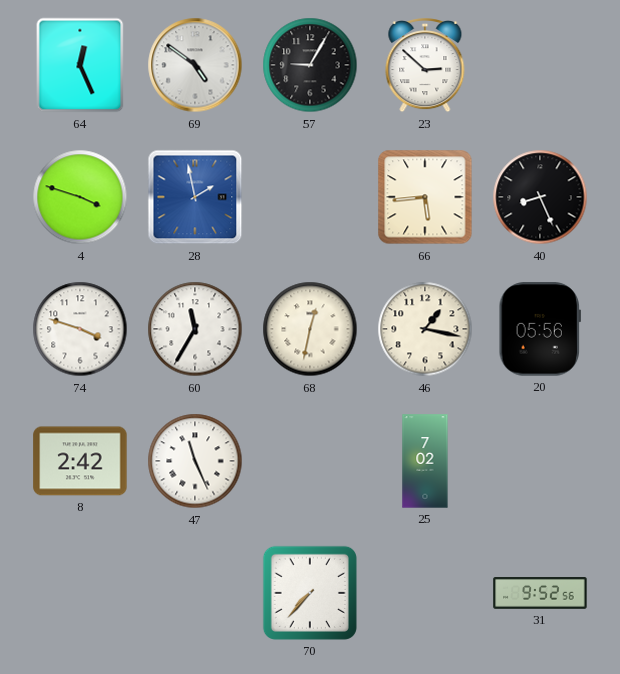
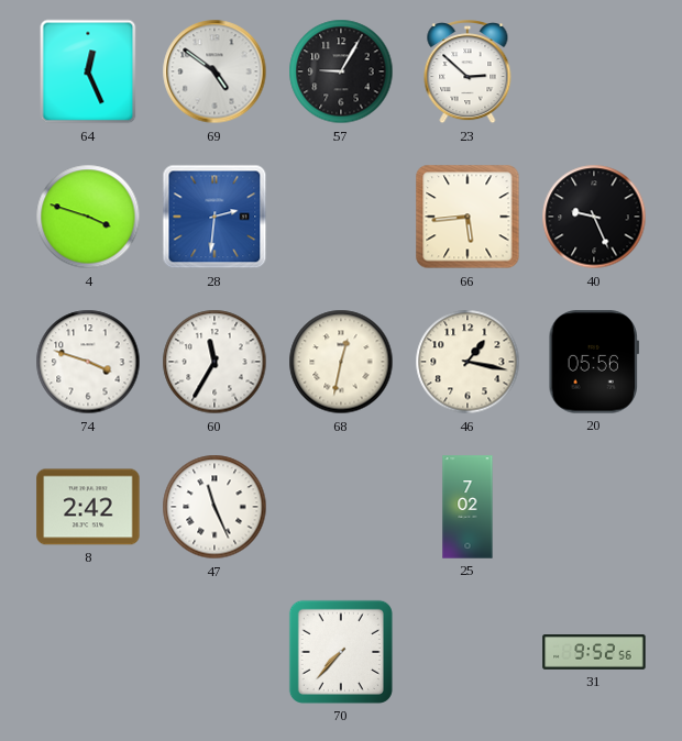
28: 1:58 -> 2:31
40: 8:26 -> 9:26
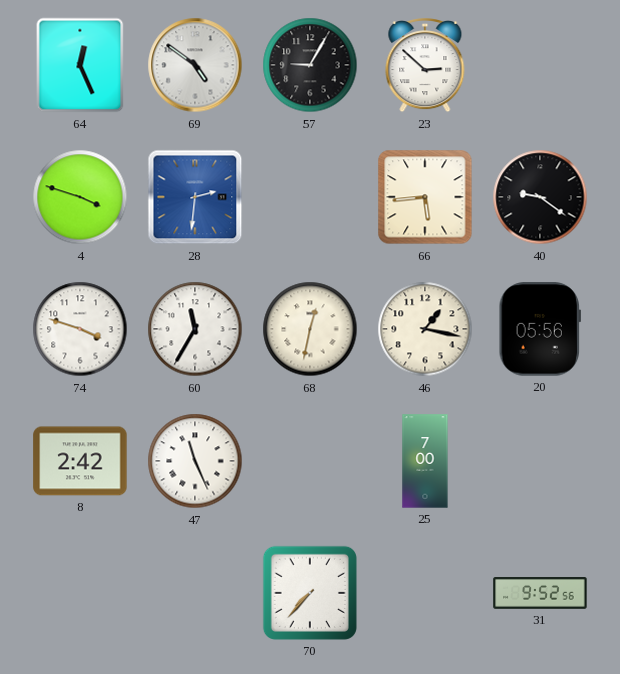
40: 9:26 -> 9:21
25: 7:02 -> 7:00
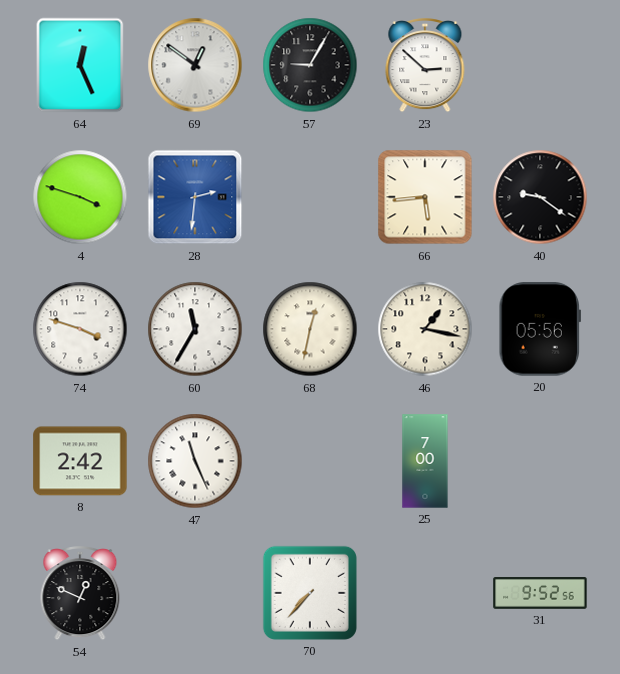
69: 4:51 -> 12:51
54: none -> 12:49
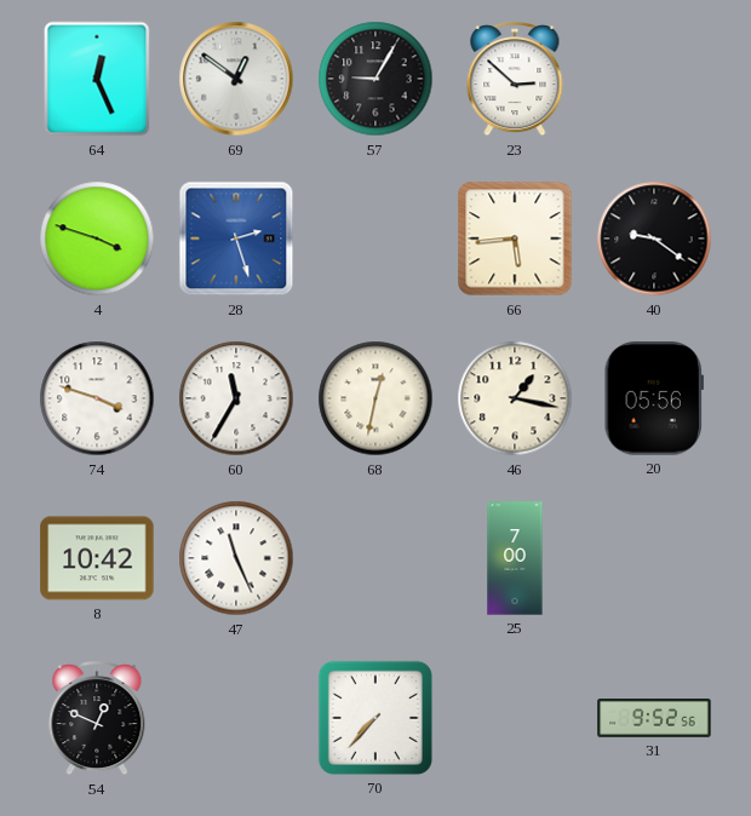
28: 2:31 -> 2:27
8: 2:42 -> 10:42
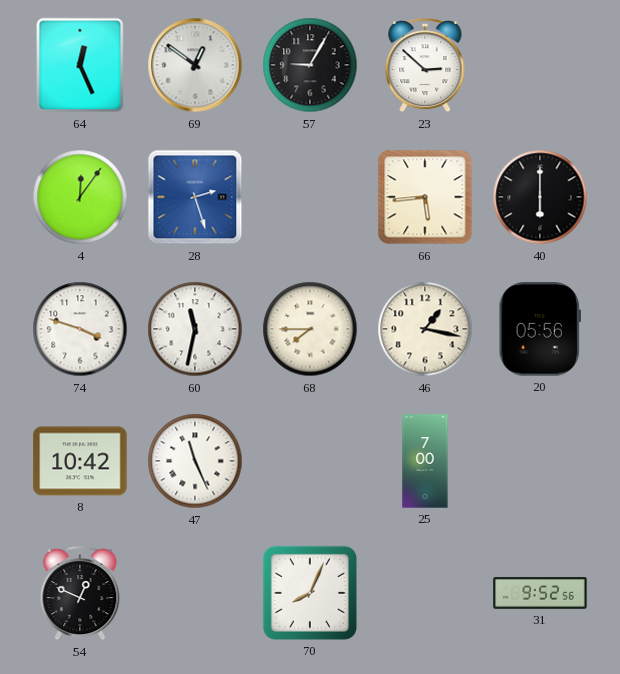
4: 3:48 -> 12:06
40: 9:21 -> 6:00
60: 11:35 -> 11:32
68: 12:32 -> 7:45
70: 7:37 -> 8:04
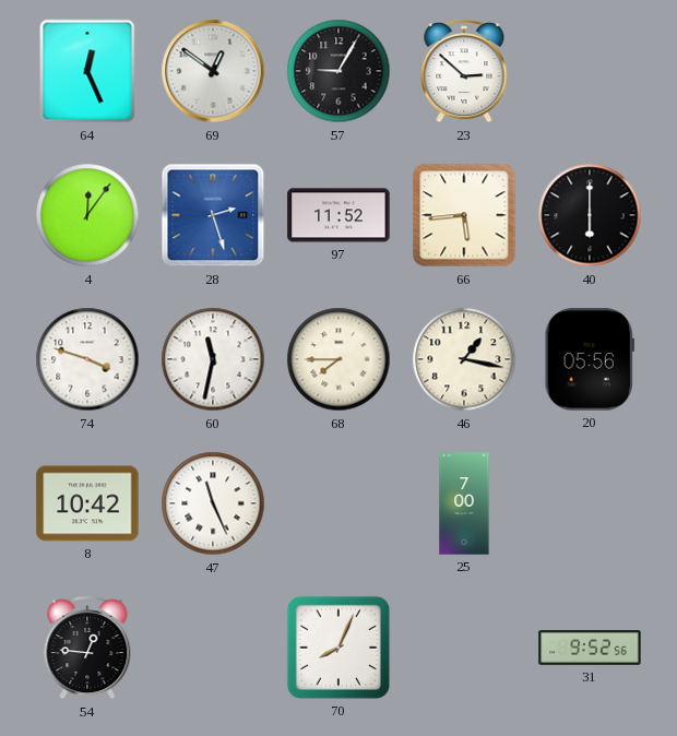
97: none -> 11:52
54: 12:49 -> 12:46
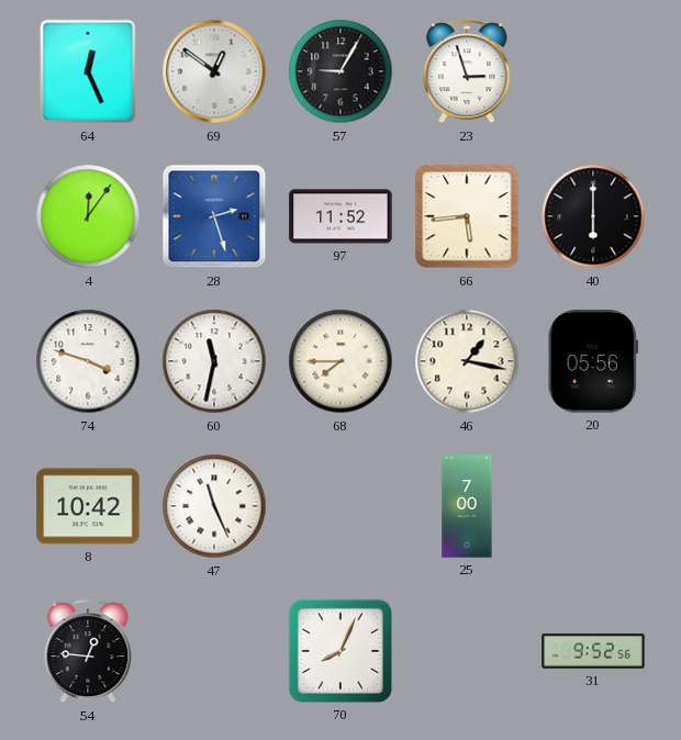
23: 2:52 -> 2:57
